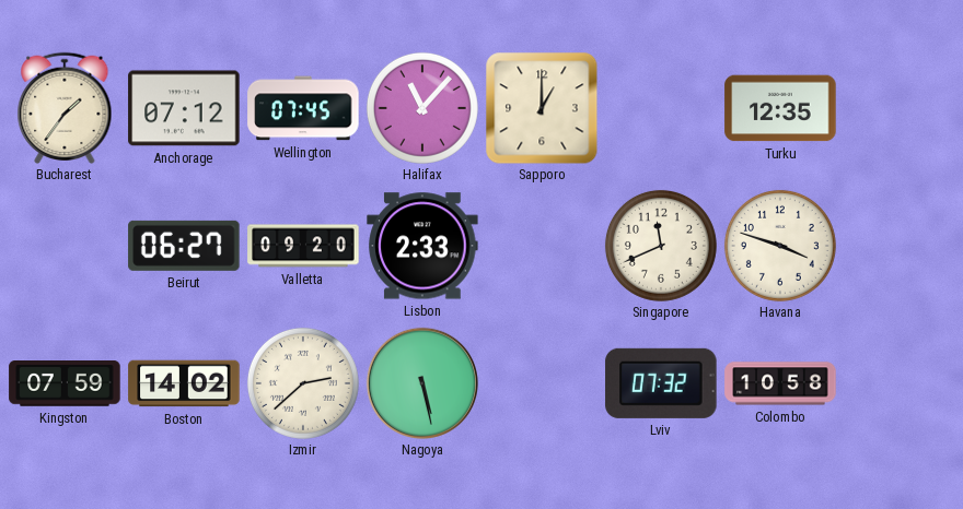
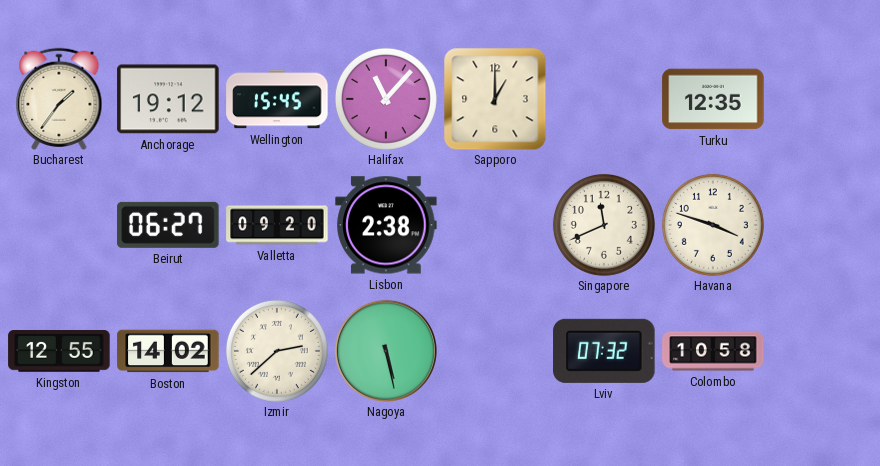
Anchorage: 07:12 -> 19:12
Wellington: 07:45 -> 15:45
Lisbon: 2:33 -> 2:38
Kingston: 07:59 -> 12:55
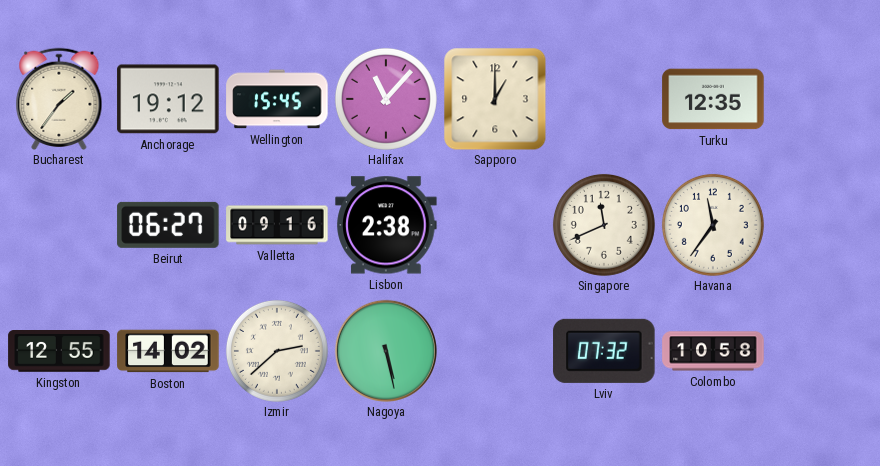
Valletta: 09:20 -> 09:16
Havana: 3:48 -> 11:36
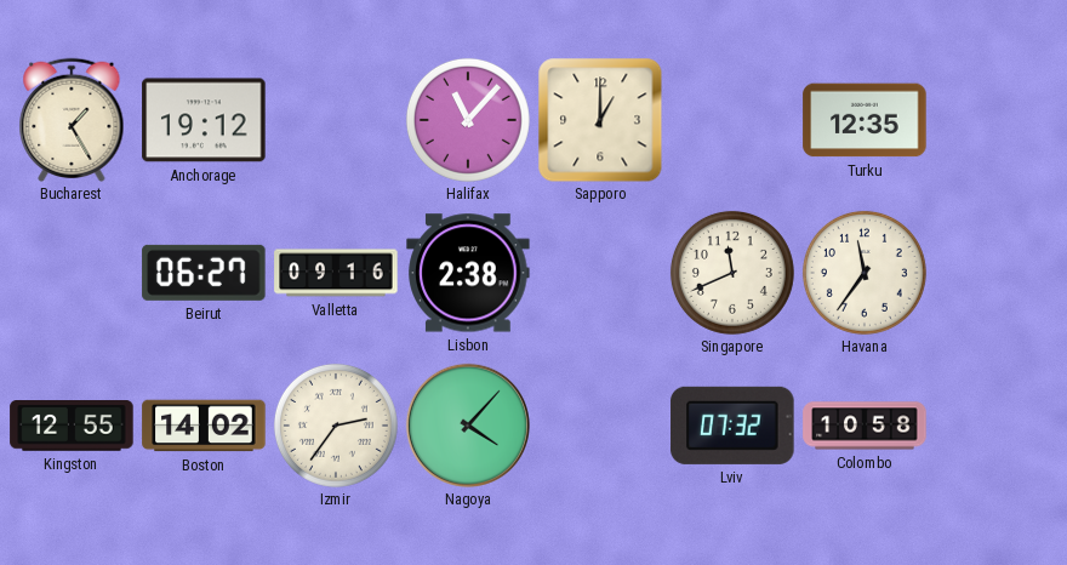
Bucharest: 1:36 -> 1:25
Wellington: 15:45 -> none
Izmir: 2:38 -> 2:36
Nagoya: 5:28 -> 4:07
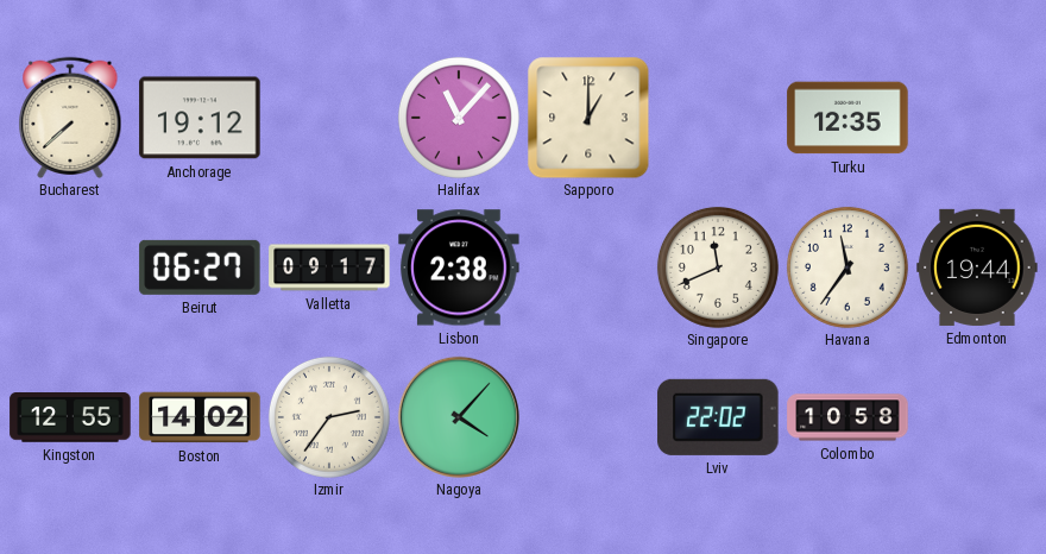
Bucharest: 1:25 -> 7:38
Valletta: 09:16 -> 09:17
Edmonton: none -> 19:44
Lviv: 07:32 -> 22:02
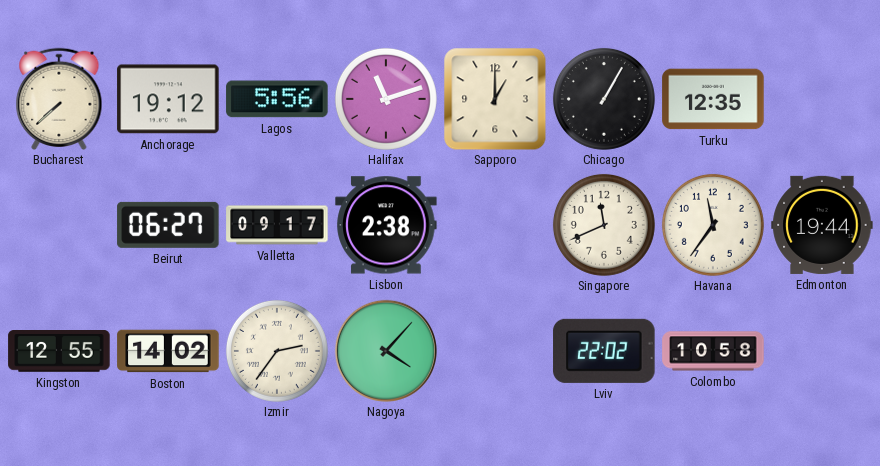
Lagos: none -> 5:56
Halifax: 11:07 -> 11:12
Chicago: none -> 1:05
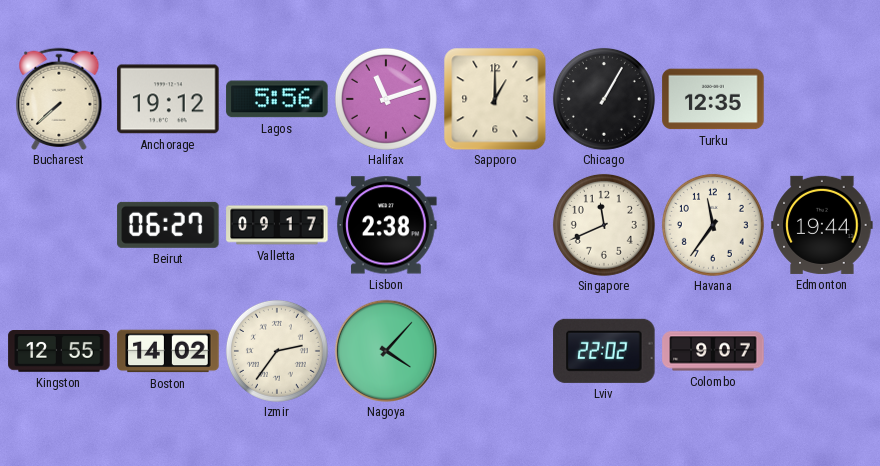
Colombo: 10:58 -> 9:07
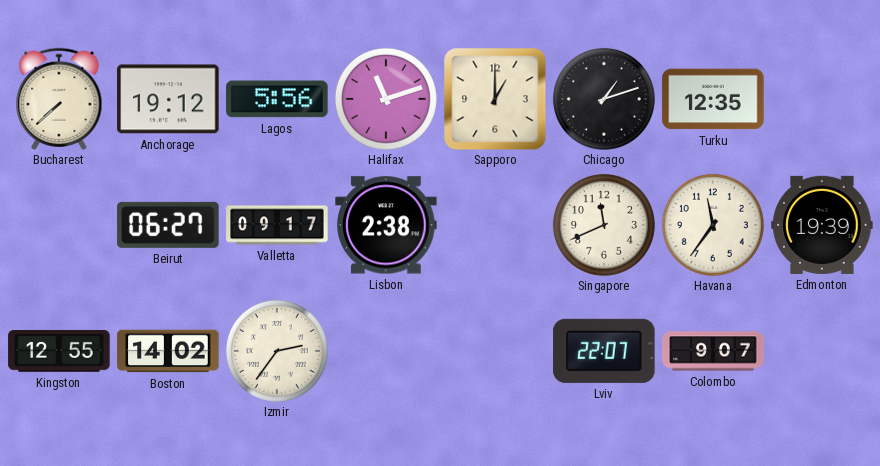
Chicago: 1:05 -> 1:12
Edmonton: 19:44 -> 19:39
Nagoya: 4:07 -> none
Lviv: 22:02 -> 22:07
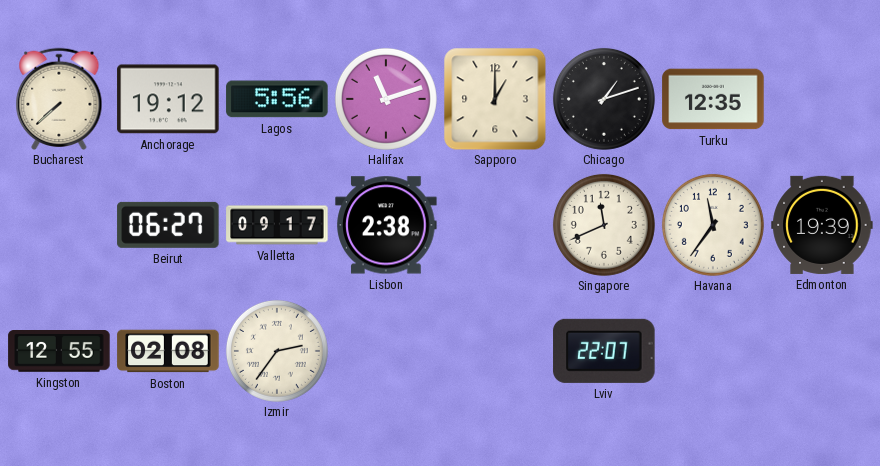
Boston: 14:02 -> 02:08
Colombo: 9:07 -> none
